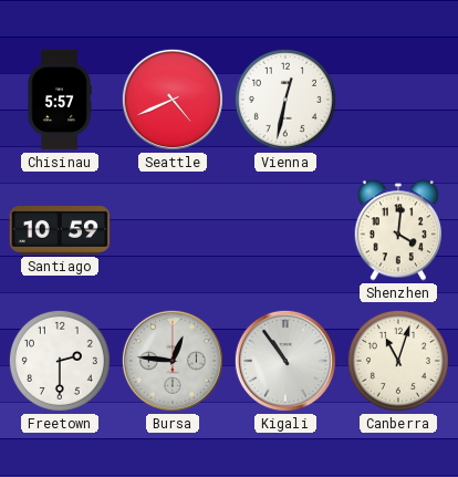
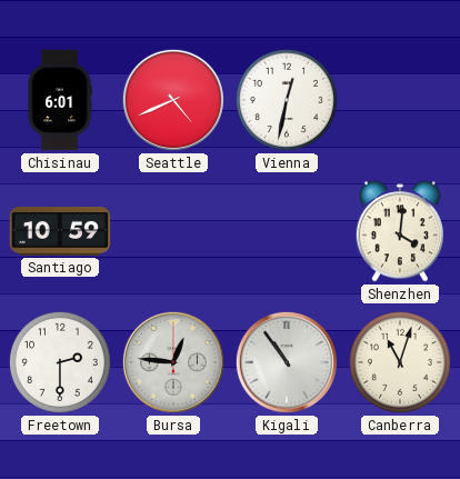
Chisinau: 5:57 -> 6:01
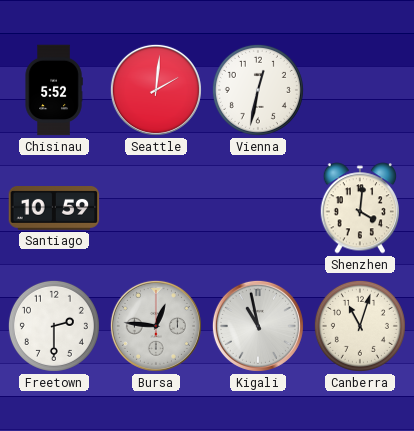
Chisinau: 6:01 -> 5:52
Seattle: 4:41 -> 2:01
Kigali: 10:54 -> 10:58
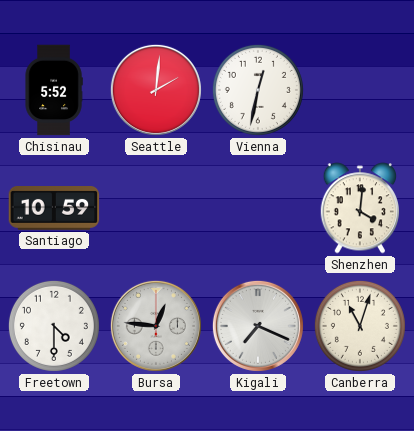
Freetown: 2:30 -> 4:30
Kigali: 10:58 -> 7:19
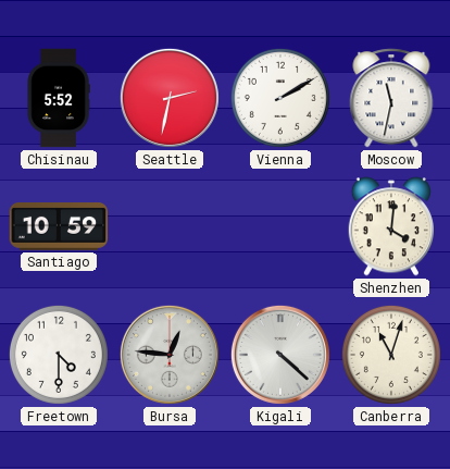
Seattle: 2:01 -> 2:32
Vienna: 12:32 -> 2:10
Moscow: none -> 11:32
Kigali: 7:19 -> 4:22
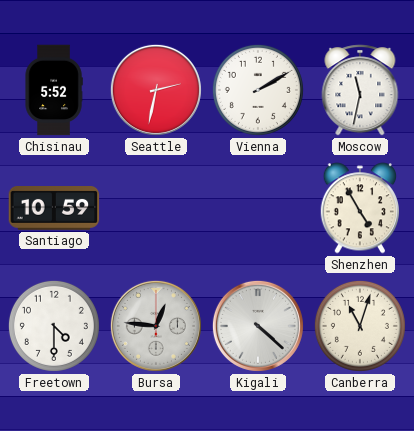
Shenzhen: 4:01 -> 4:55
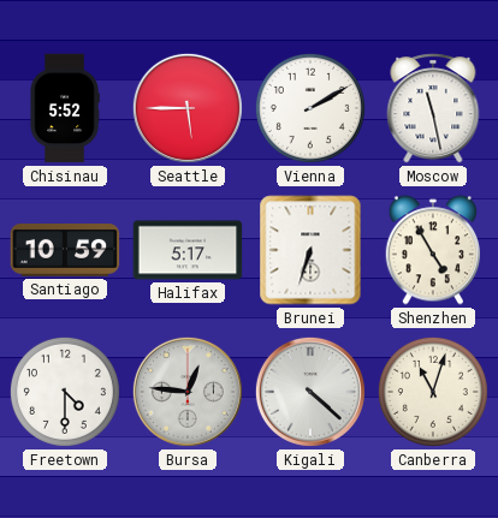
Seattle: 2:32 -> 5:45
Moscow: 11:32 -> 11:28
Halifax: none -> 5:17
Brunei: none -> 6:33
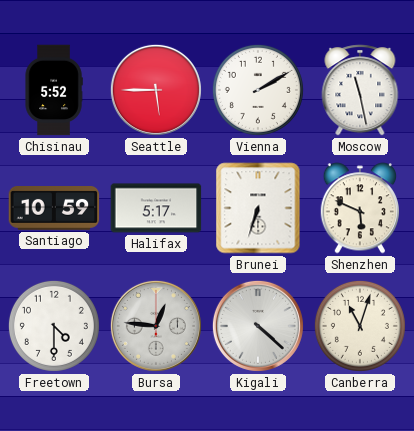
Shenzhen: 4:55 -> 5:49
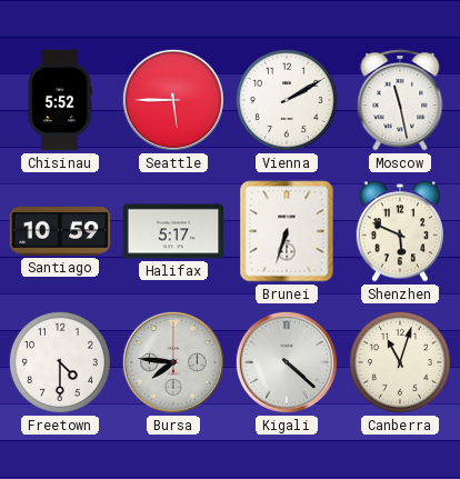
Bursa: 12:46 -> 7:46
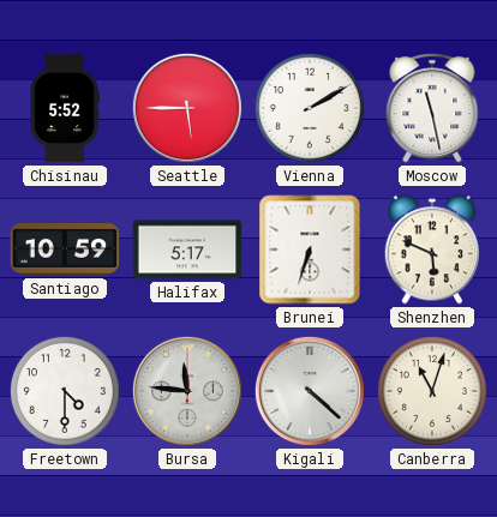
Bursa: 7:46 -> 11:46
